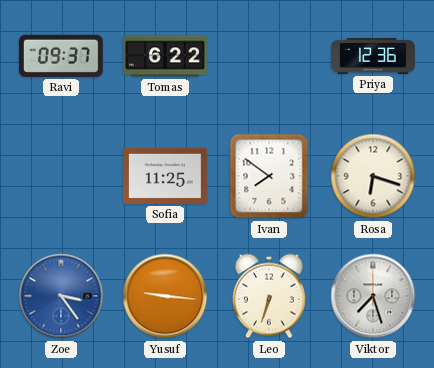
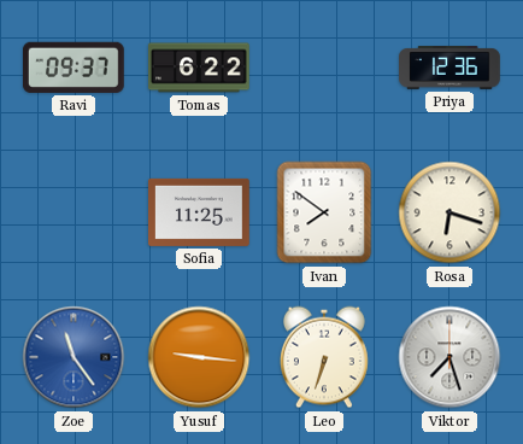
Zoe: 3:24 -> 11:24
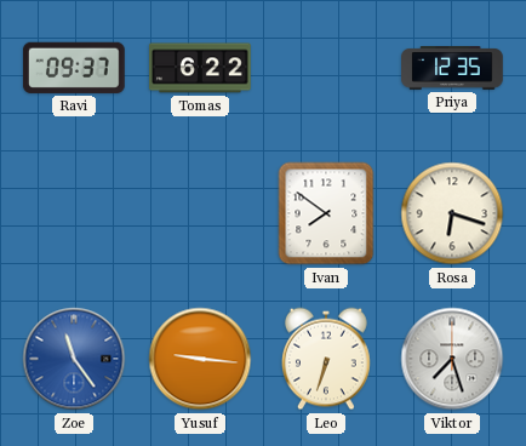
Priya: 12:36 -> 12:35
Sofia: 11:25 -> none
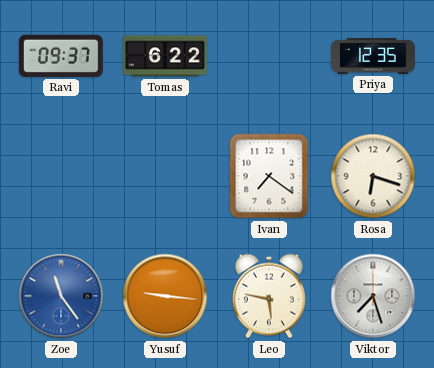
Ivan: 7:51 -> 7:21
Leo: 6:33 -> 5:47
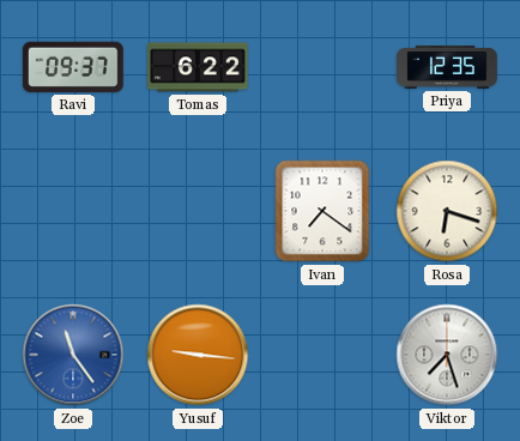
Leo: 5:47 -> none
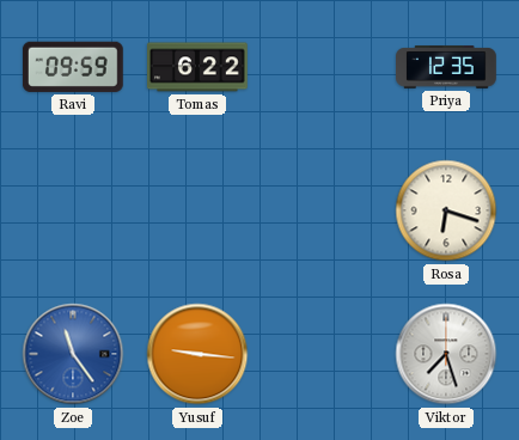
Ravi: 09:37 -> 09:59
Ivan: 7:21 -> none
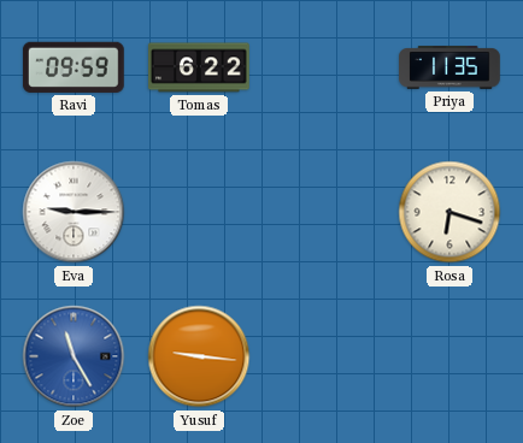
Priya: 12:35 -> 11:35
Eva: none -> 9:15
Zoe: 11:24 -> 11:25
Viktor: 7:27 -> none
